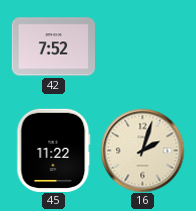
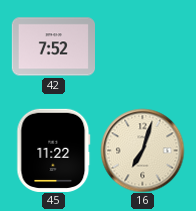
16: 2:03 -> 7:03
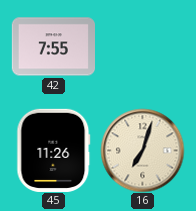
42: 7:52 -> 7:55
45: 11:22 -> 11:26
